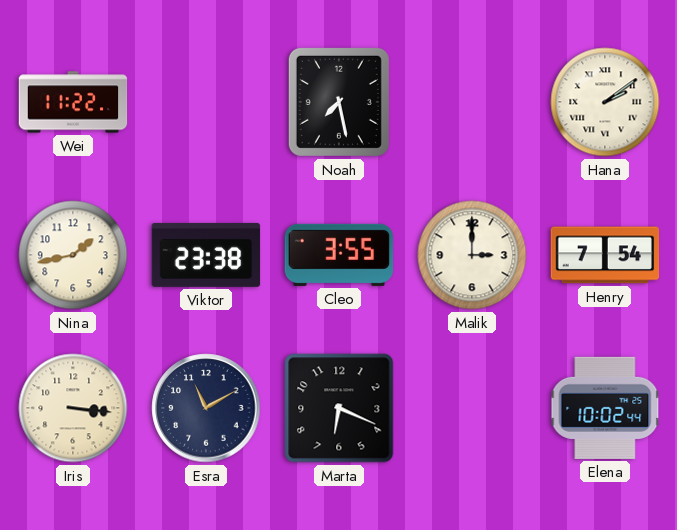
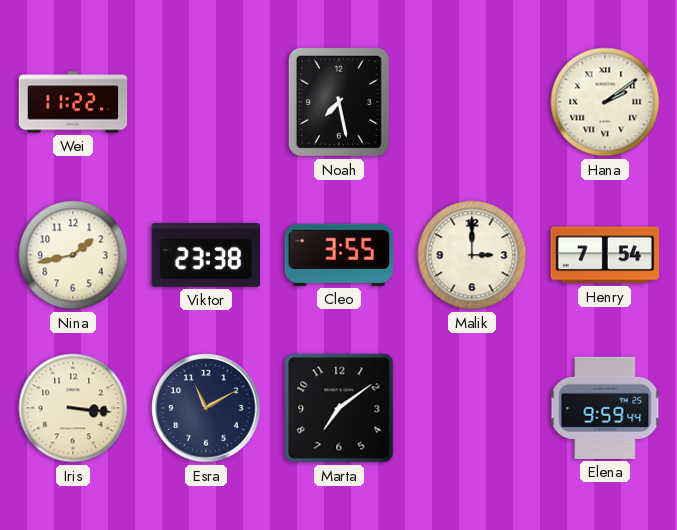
Marta: 6:19 -> 7:09
Elena: 10:02 -> 9:59
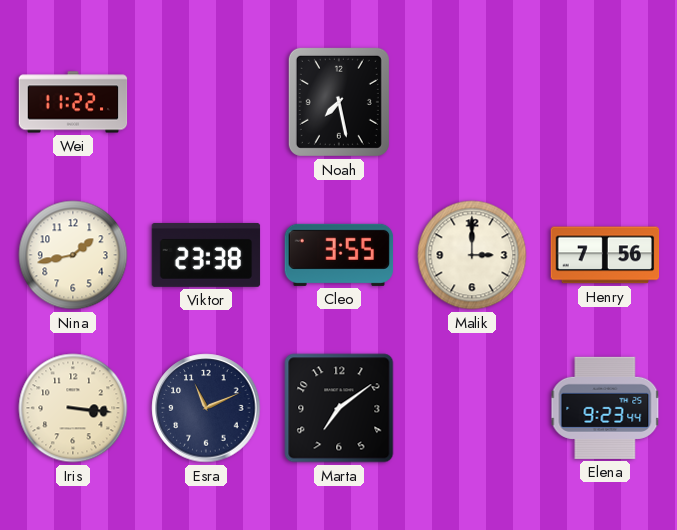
Hana: 2:09 -> none
Henry: 7:54 -> 7:56
Esra: 11:10 -> 11:11
Elena: 9:59 -> 9:23
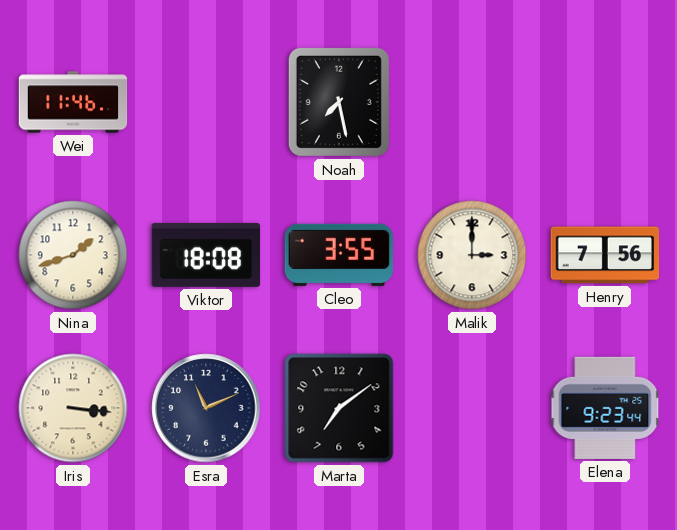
Wei: 11:22 -> 11:46
Nina: 1:43 -> 1:42
Viktor: 23:38 -> 18:08
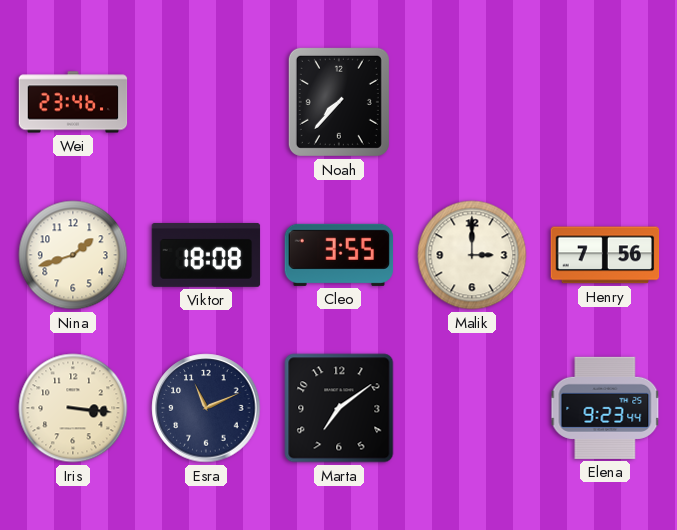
Wei: 11:46 -> 23:46
Noah: 7:28 -> 7:37
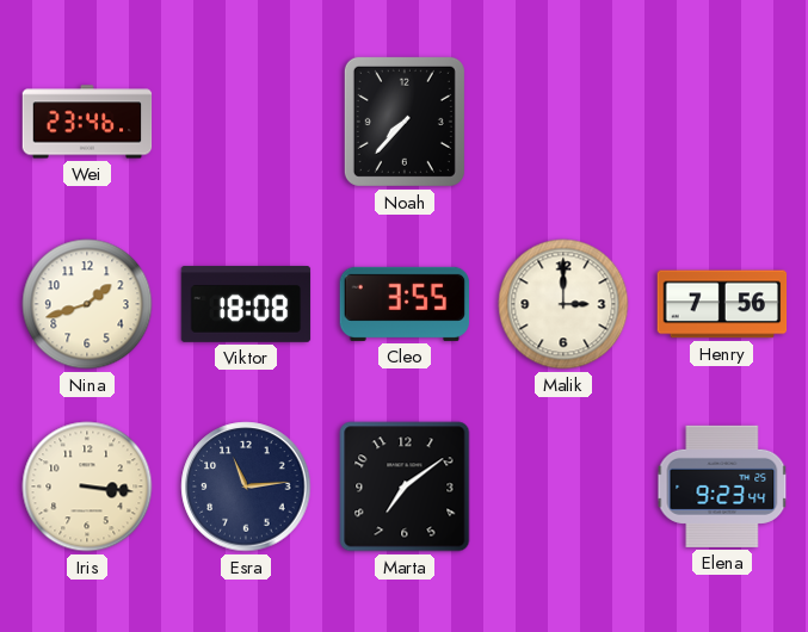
Esra: 11:11 -> 11:14
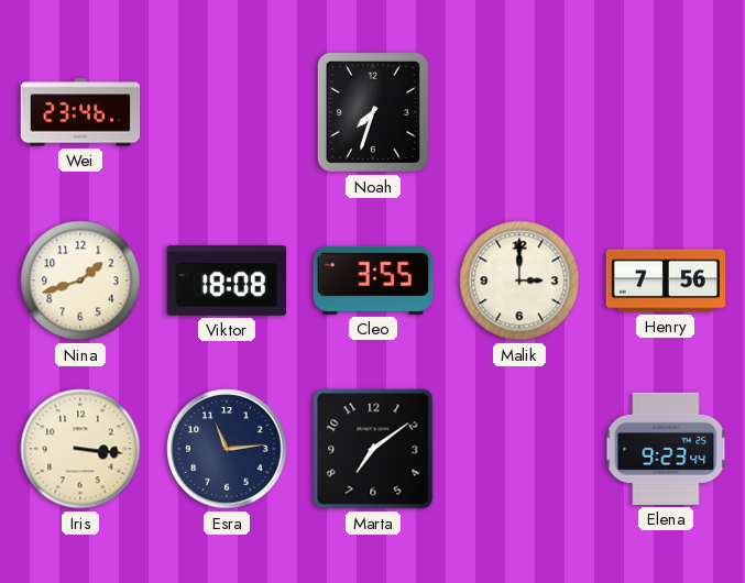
Noah: 7:37 -> 7:33
